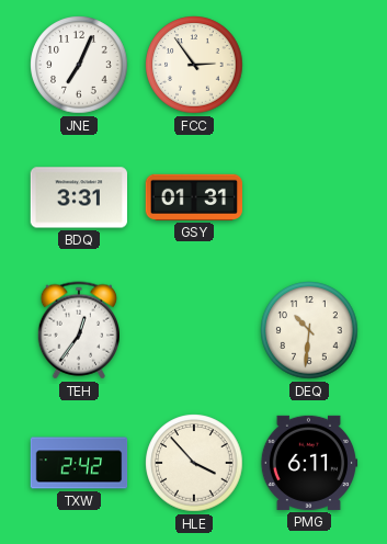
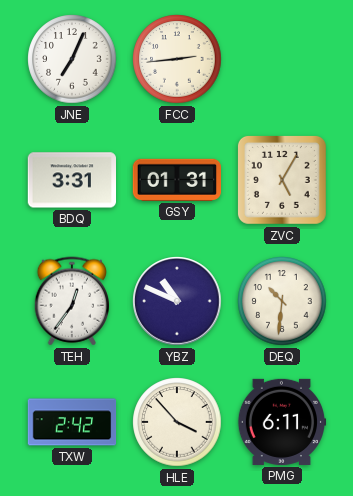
FCC: 2:54 -> 2:44
ZVC: none -> 5:05
YBZ: none -> 10:49
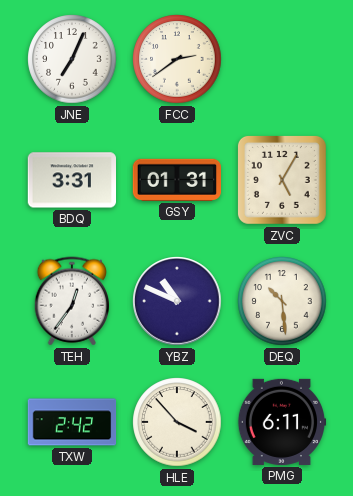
FCC: 2:44 -> 2:39
DEQ: 10:31 -> 10:29
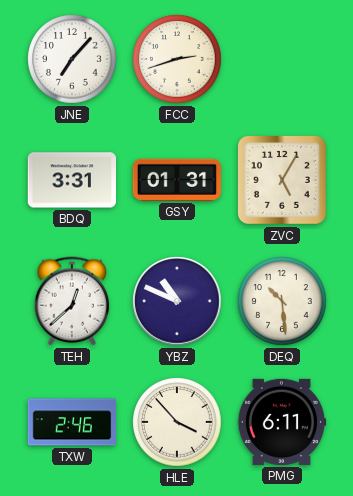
JNE: 7:04 -> 7:07
FCC: 2:39 -> 2:42
TEH: 12:36 -> 12:38
TXW: 2:42 -> 2:46
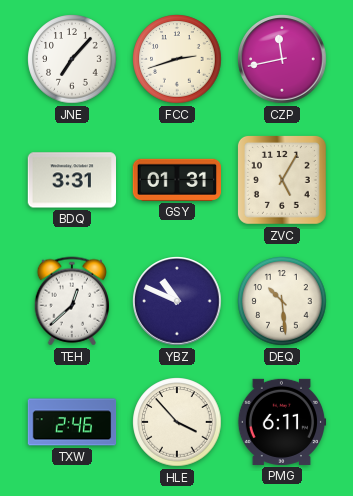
CZP: none -> 11:43
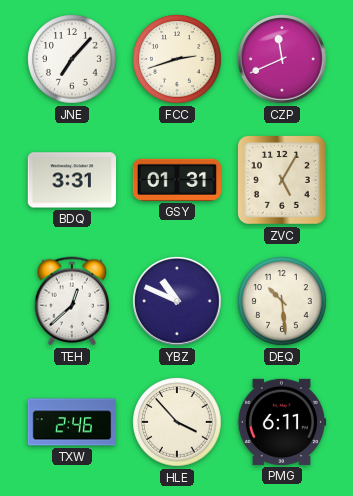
CZP: 11:43 -> 11:41
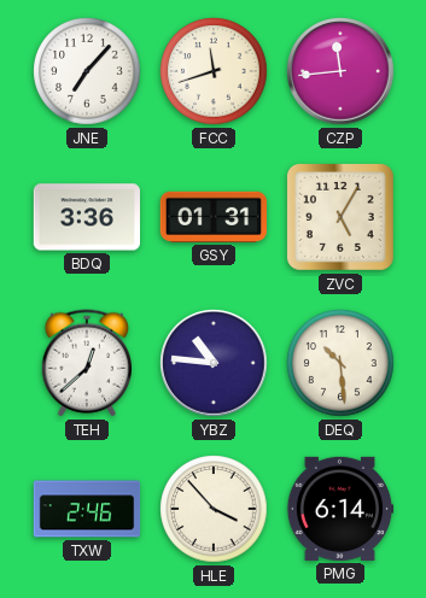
FCC: 2:42 -> 11:42
CZP: 11:41 -> 11:44
BDQ: 3:31 -> 3:36
YBZ: 10:49 -> 10:46
PMG: 6:11 -> 6:14
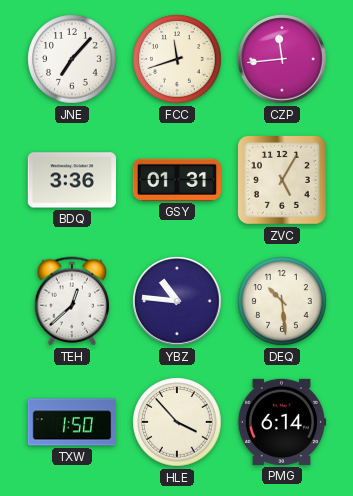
TXW: 2:46 -> 1:50
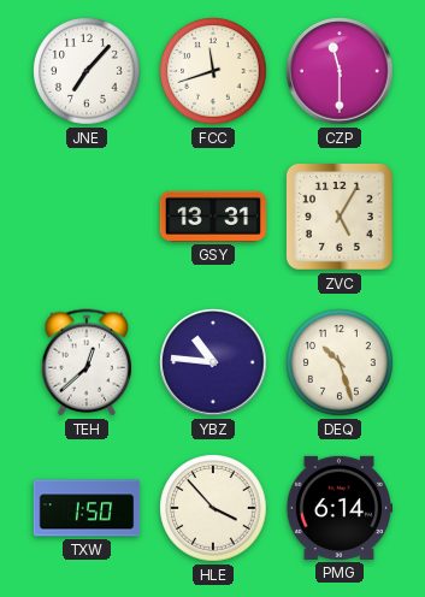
CZP: 11:44 -> 11:30
BDQ: 3:36 -> none
GSY: 01:31 -> 13:31
DEQ: 10:29 -> 10:27
